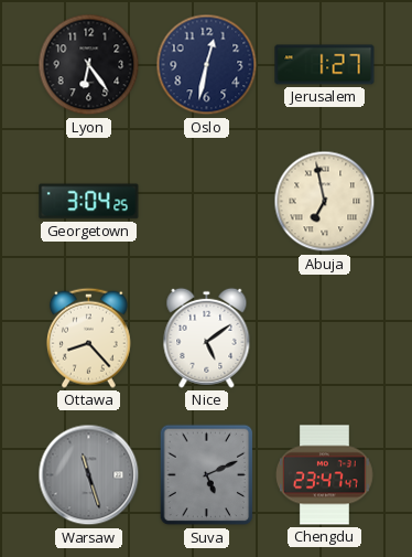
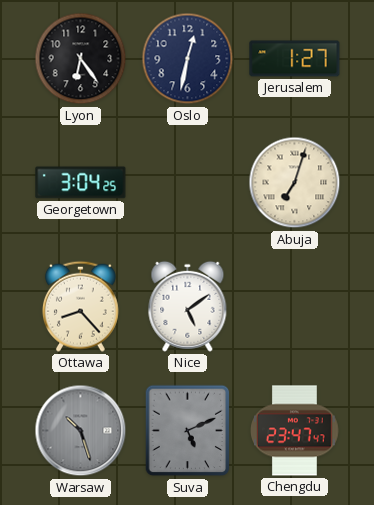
Abuja: 6:58 -> 7:03
Warsaw: 11:27 -> 10:27
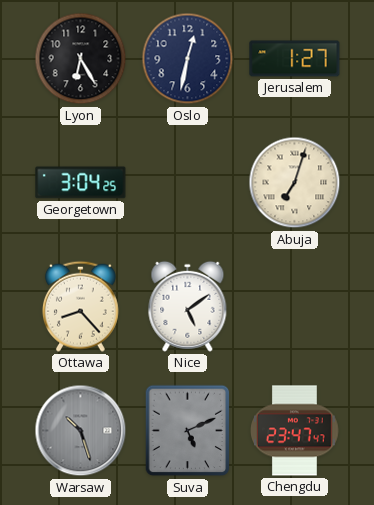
Lyon: 6:24 -> 6:25
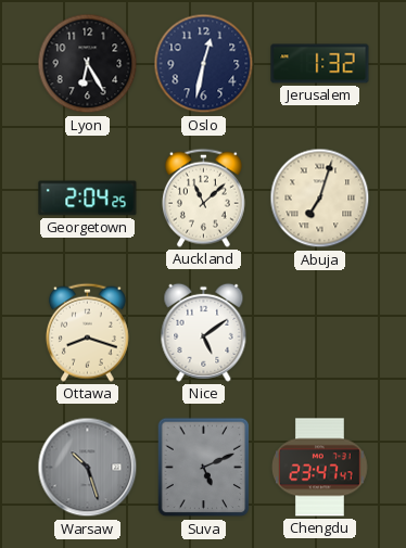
Jerusalem: 1:27 -> 1:32
Georgetown: 3:04 -> 2:04
Auckland: none -> 11:08
Ottawa: 8:23 -> 8:18
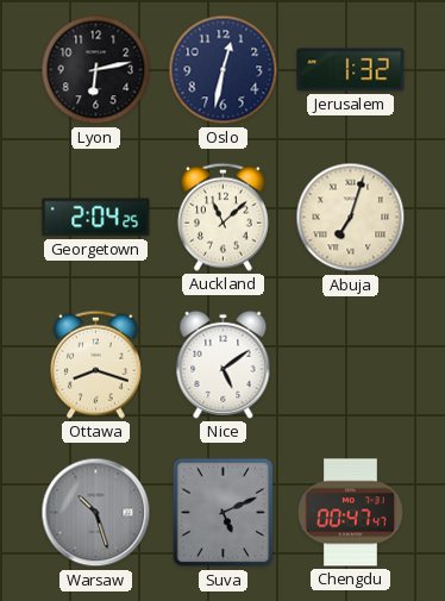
Lyon: 6:25 -> 6:13
Chengdu: 23:47 -> 00:47
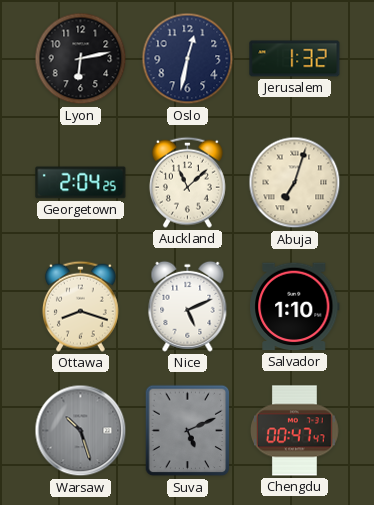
Nice: 5:09 -> 5:11
Salvador: none -> 1:10
